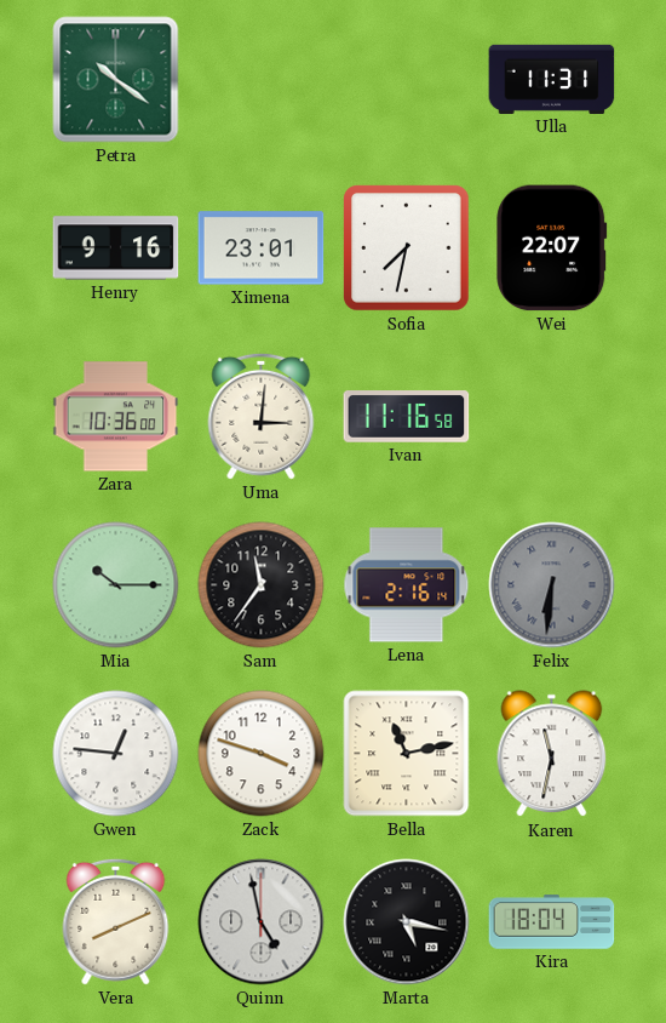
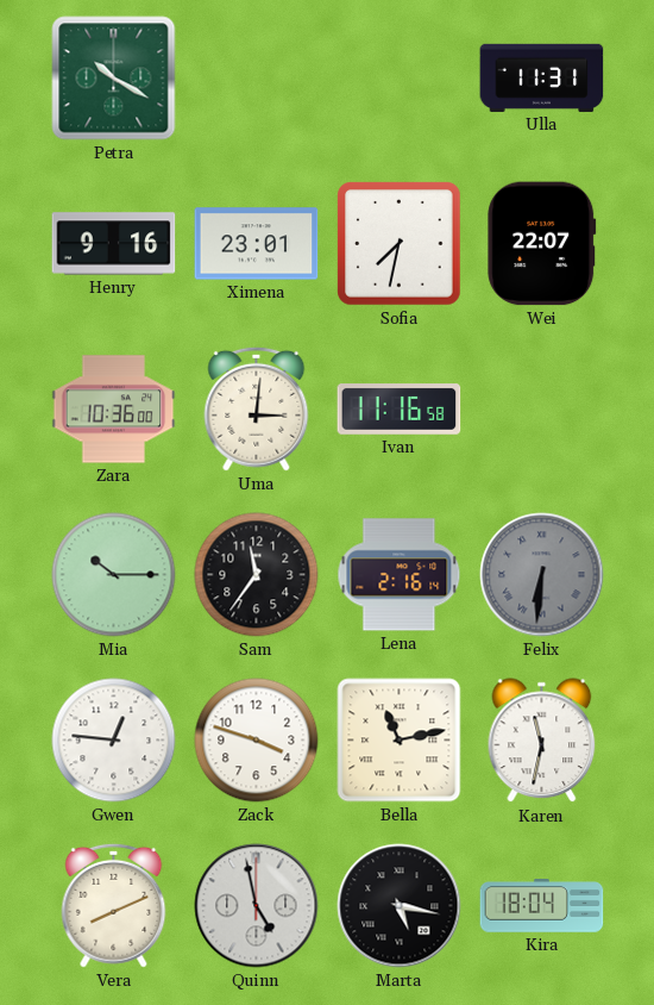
Petra: 10:21 -> 10:20
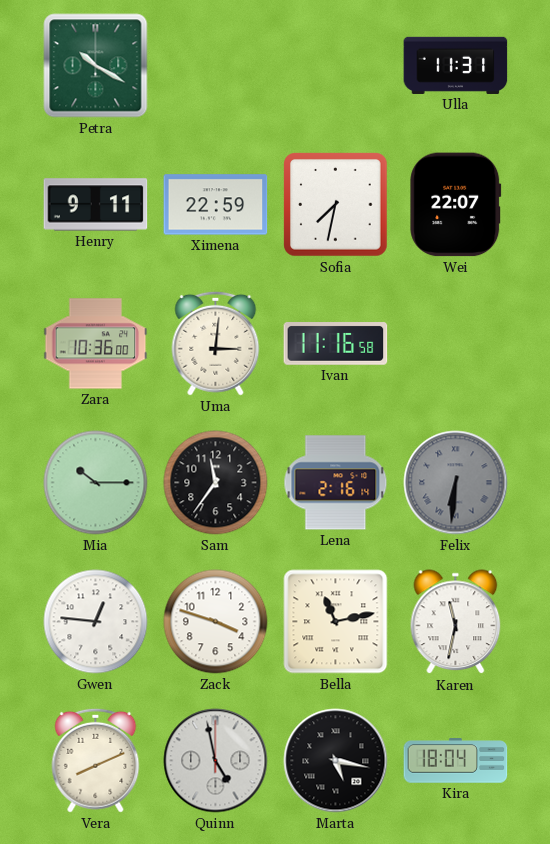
Henry: 9:16 -> 9:11
Ximena: 23:01 -> 22:59
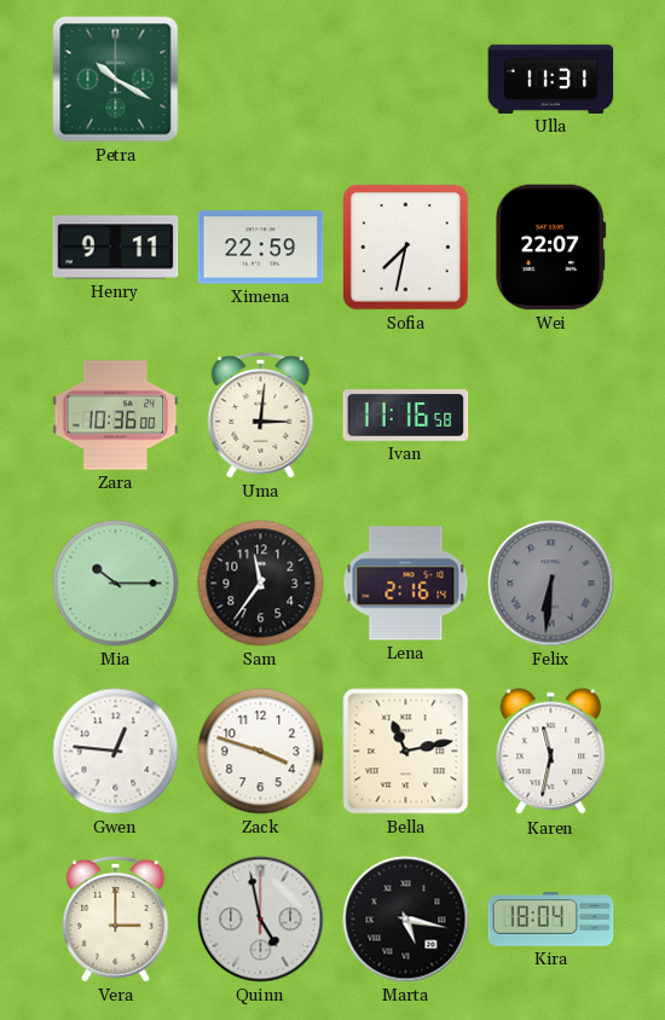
Vera: 8:11 -> 3:00
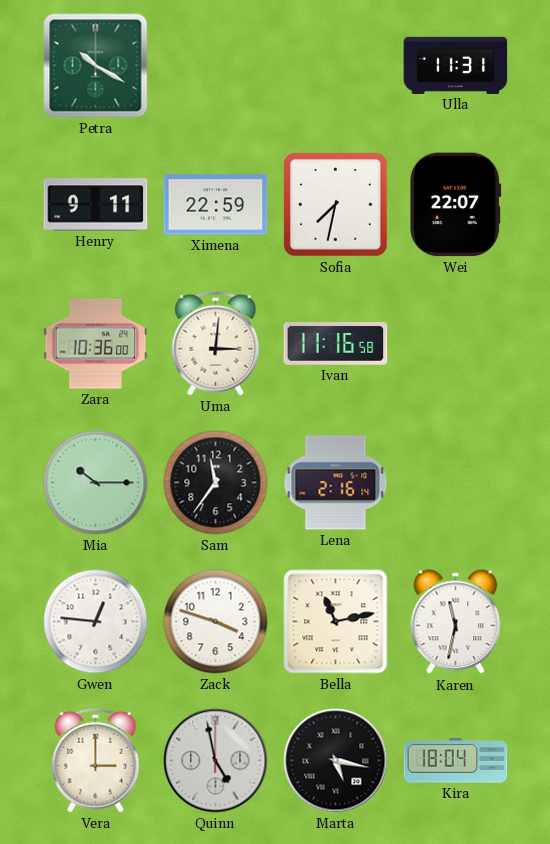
Felix: 6:31 -> none
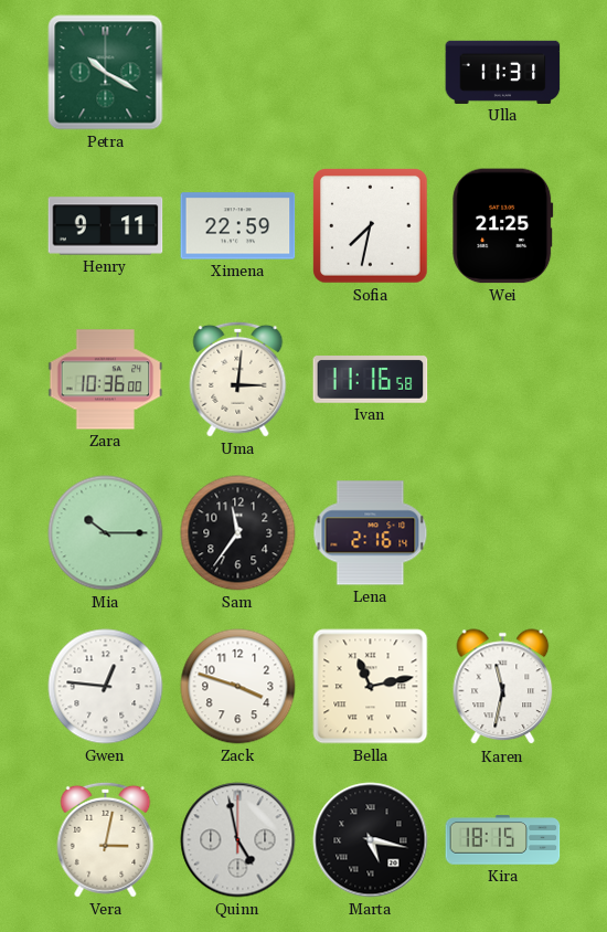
Wei: 22:07 -> 21:25
Vera: 3:00 -> 3:02
Kira: 18:04 -> 18:15
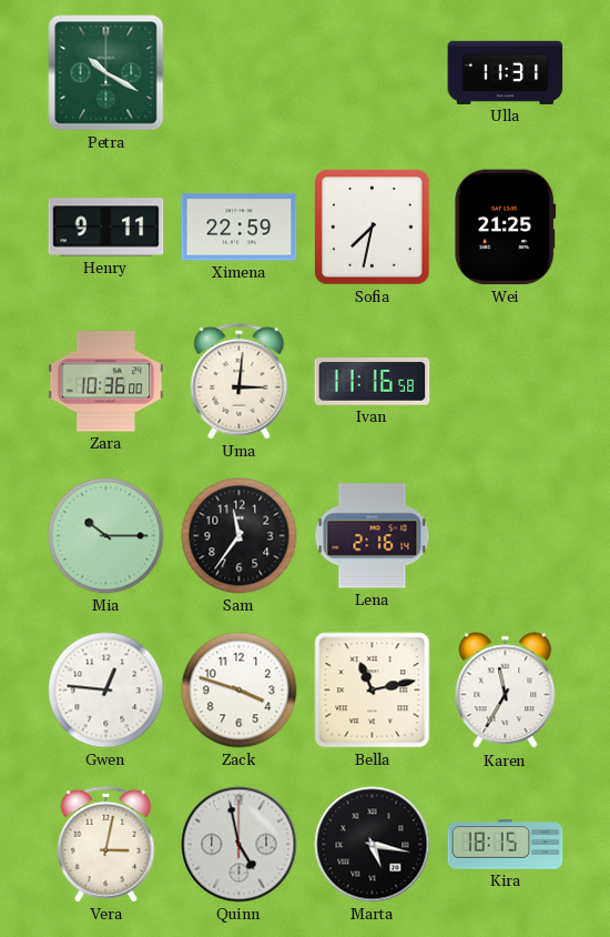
Karen: 11:32 -> 11:35
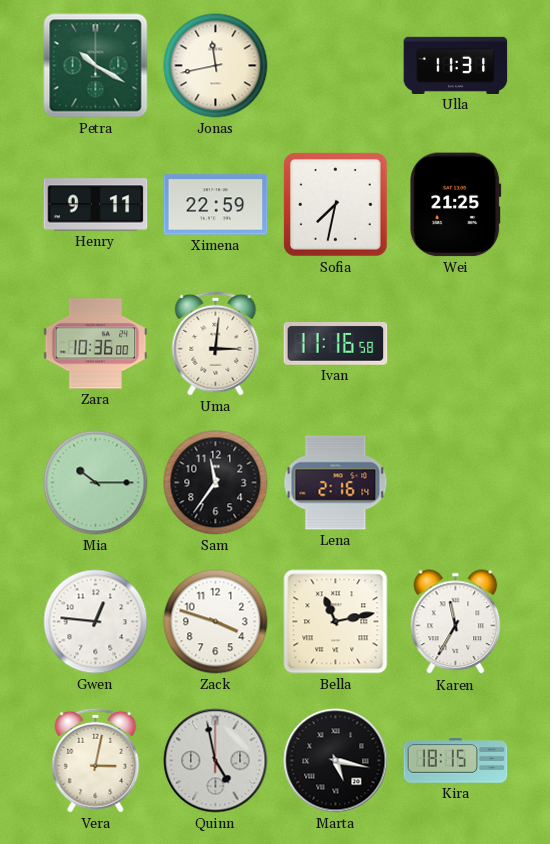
Jonas: none -> 11:43
